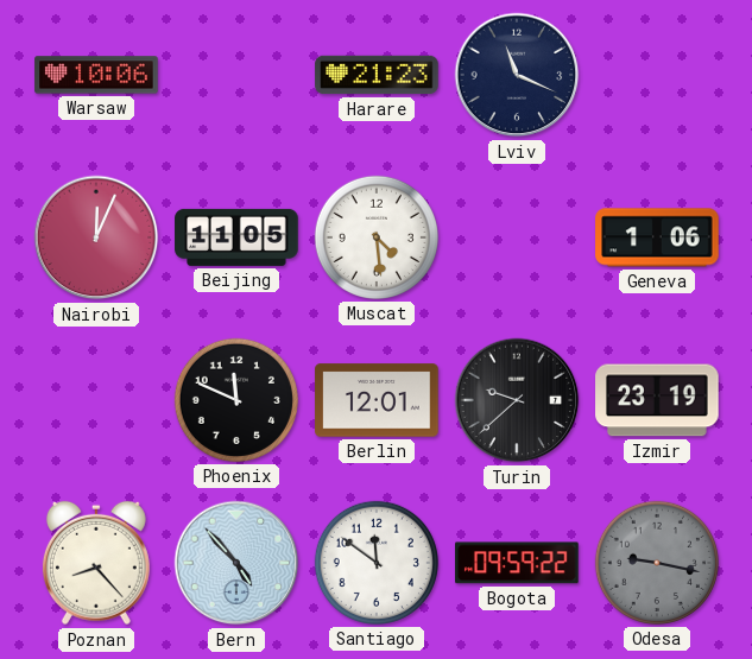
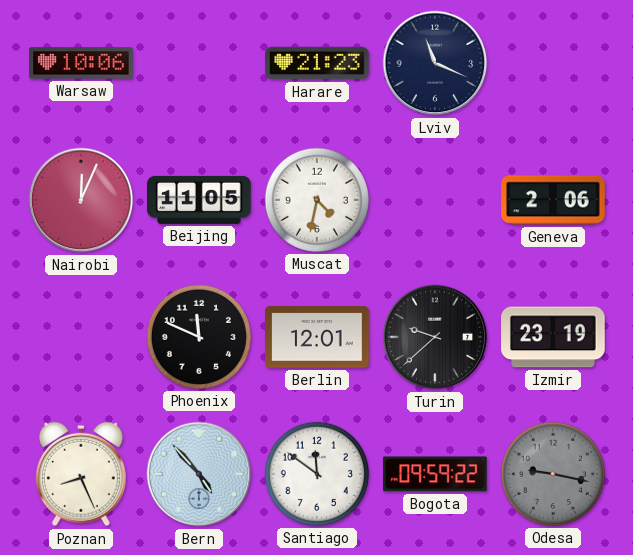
Muscat: 4:29 -> 4:32
Geneva: 1:06 -> 2:06
Poznan: 8:23 -> 8:26
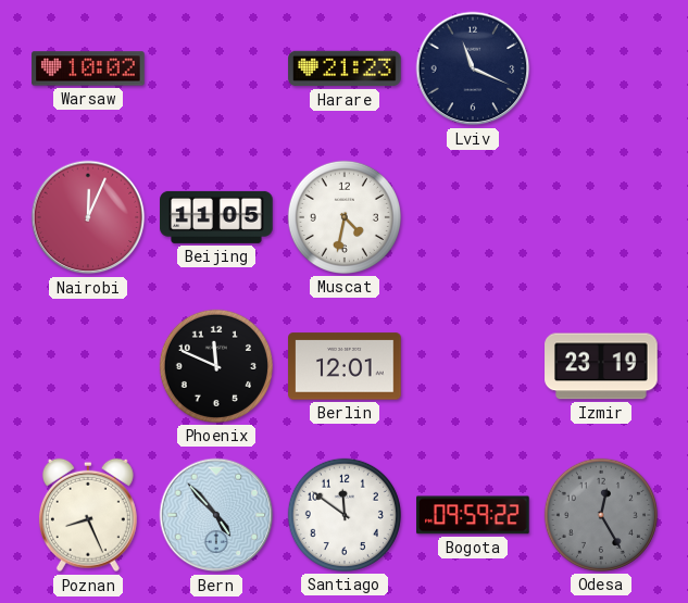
Warsaw: 10:06 -> 10:02
Geneva: 2:06 -> none
Turin: 9:38 -> none
Odesa: 9:17 -> 12:25
